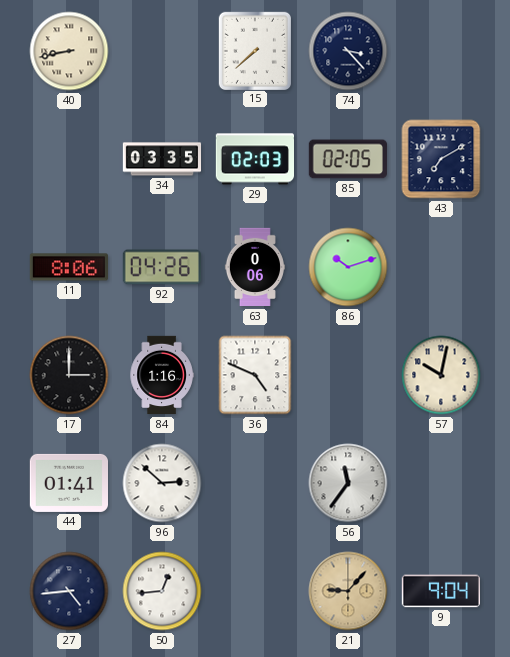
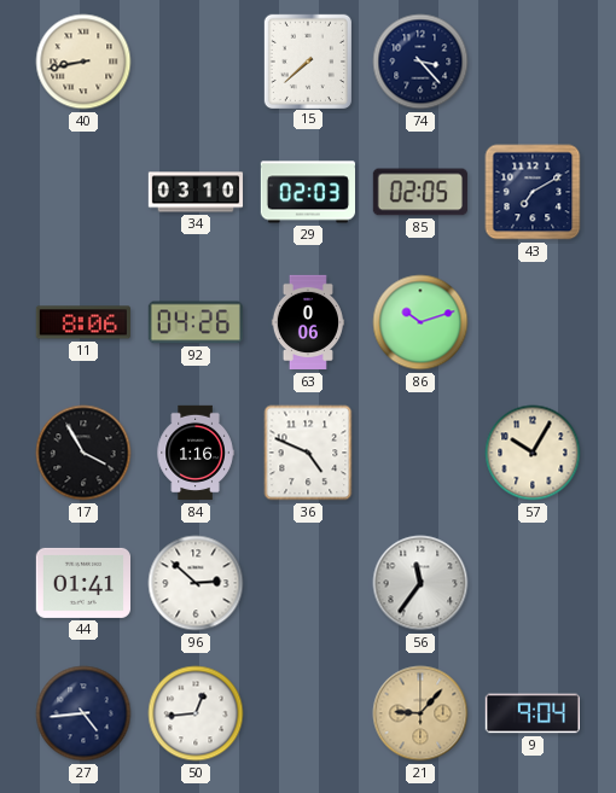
34: 03:35 -> 03:10
17: 3:00 -> 3:55
57: 10:02 -> 10:05
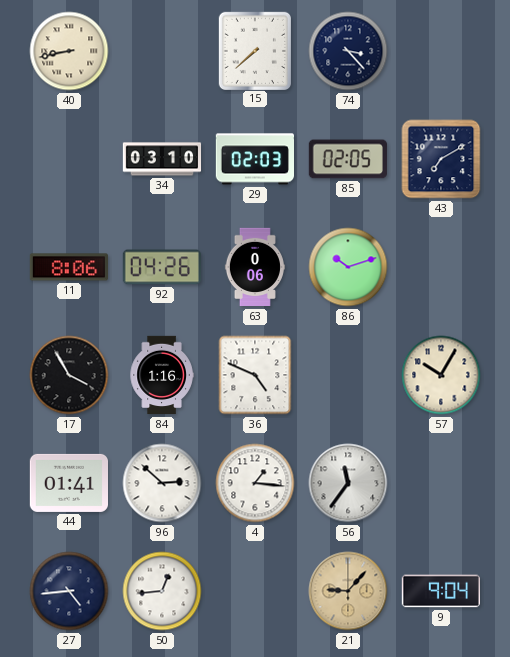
4: none -> 1:16
